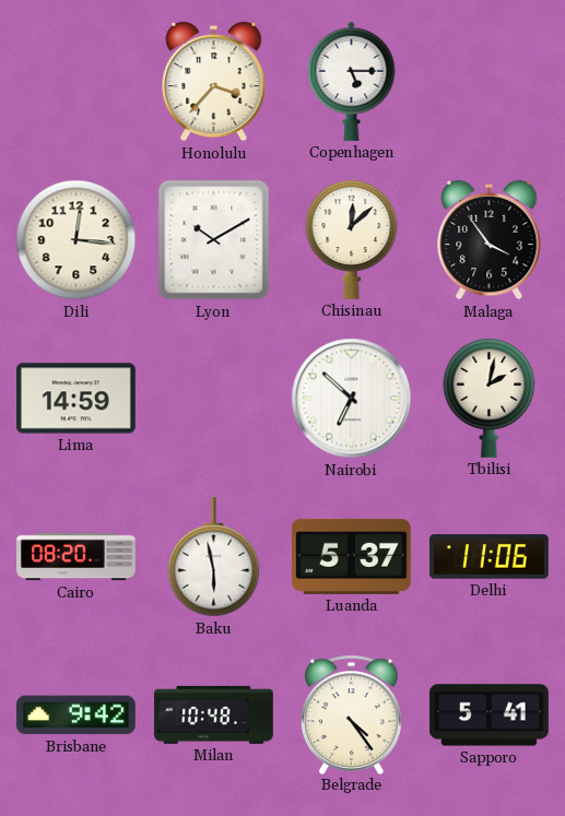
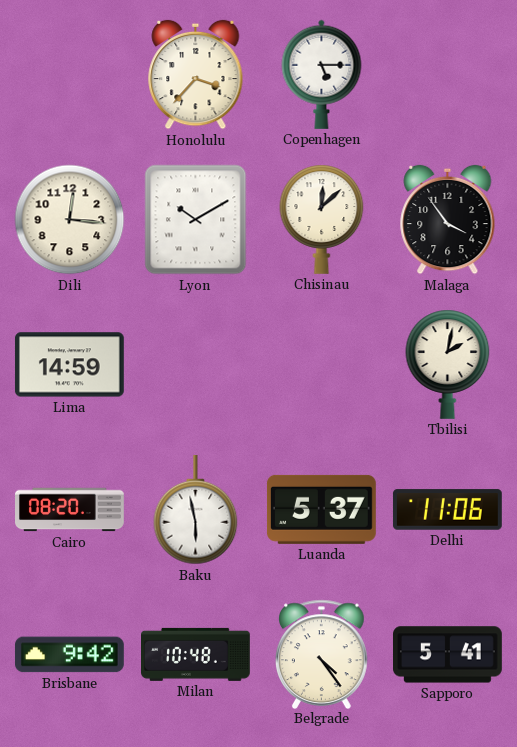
Nairobi: 6:52 -> none
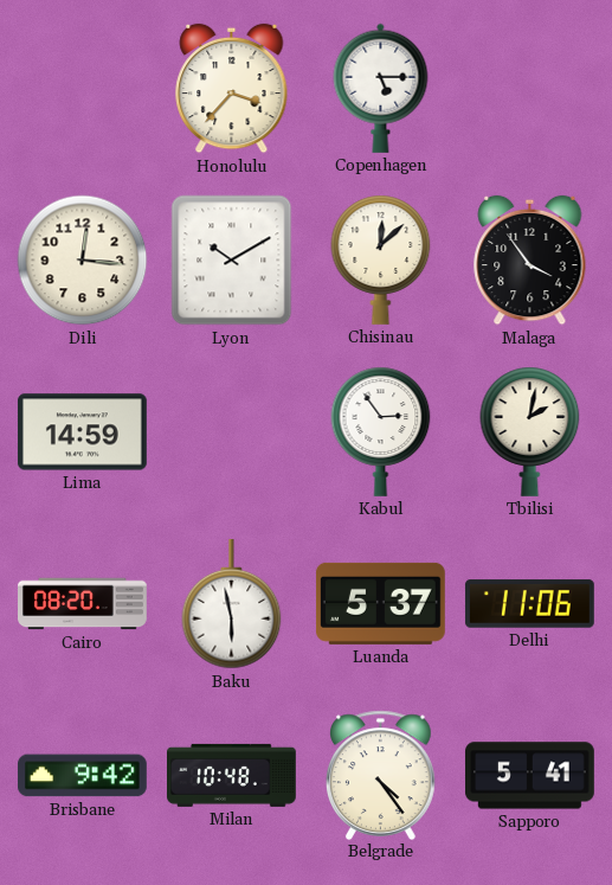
Kabul: none -> 2:54
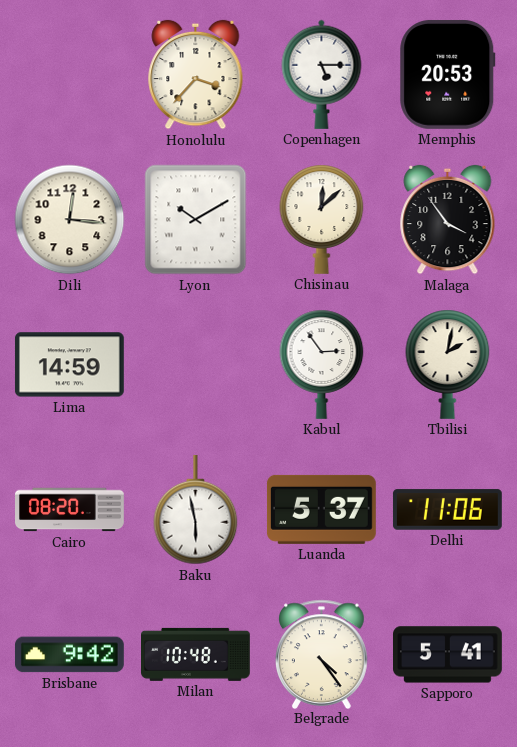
Memphis: none -> 20:53
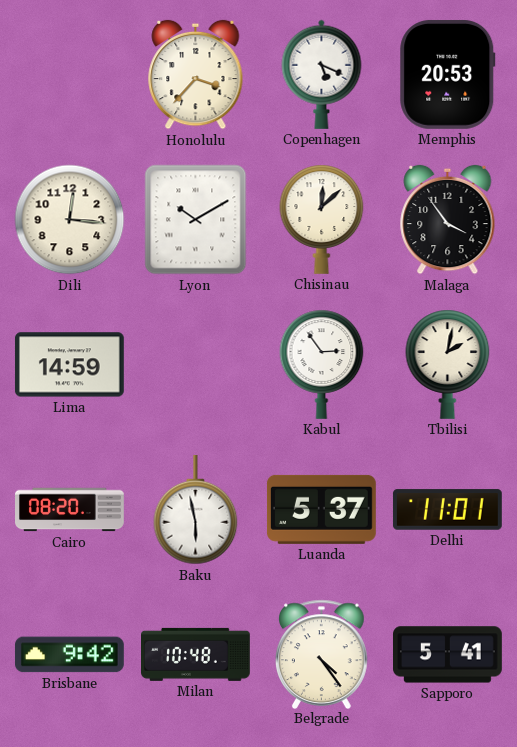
Copenhagen: 5:15 -> 5:19
Delhi: 11:06 -> 11:01
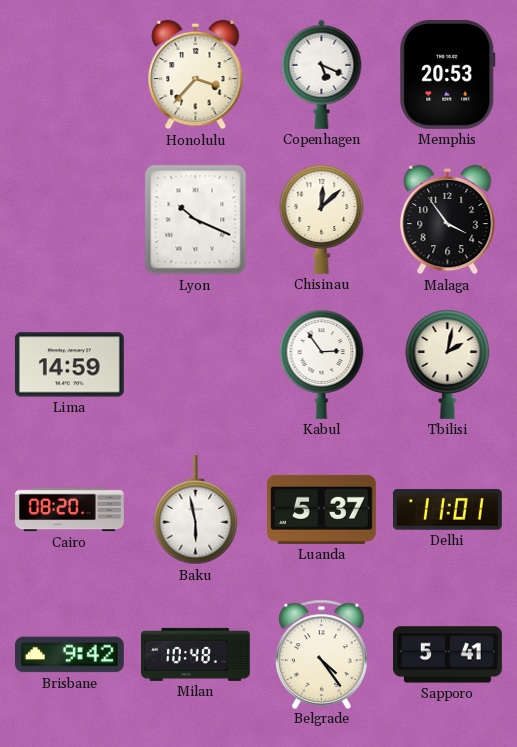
Dili: 12:16 -> none
Lyon: 10:10 -> 10:19
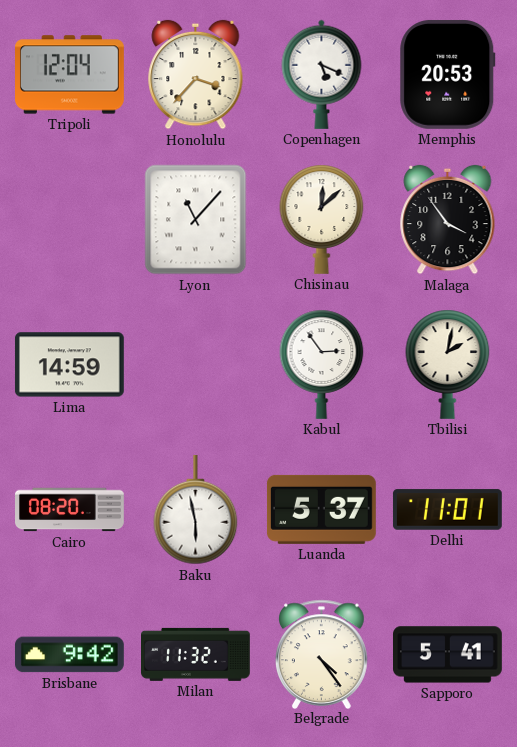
Tripoli: none -> 12:04
Lyon: 10:19 -> 11:07
Milan: 10:48 -> 11:32
